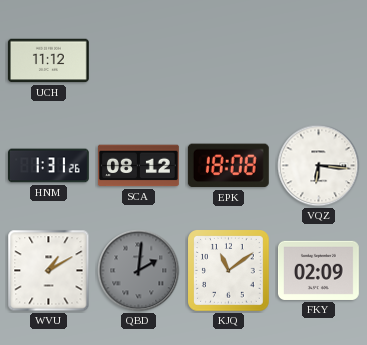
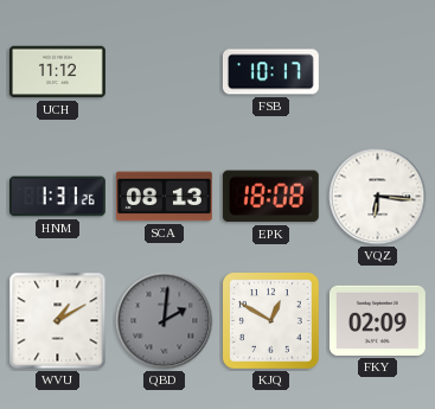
FSB: none -> 10:17
SCA: 08:12 -> 08:13
KJQ: 11:09 -> 12:50
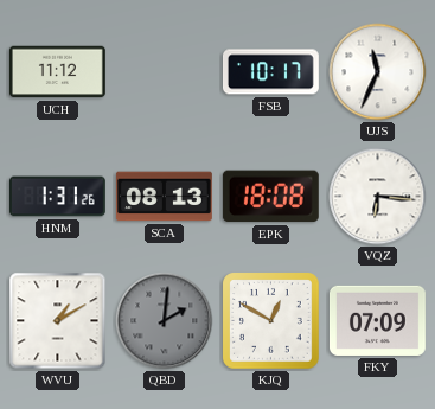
UJS: none -> 11:34
FKY: 02:09 -> 07:09
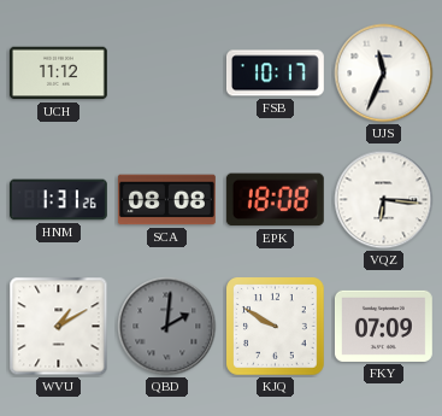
SCA: 08:13 -> 08:08
KJQ: 12:50 -> 9:50
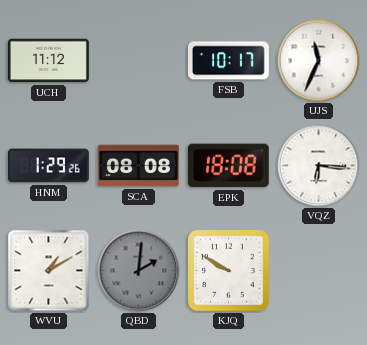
HNM: 1:31 -> 1:29
FKY: 07:09 -> none
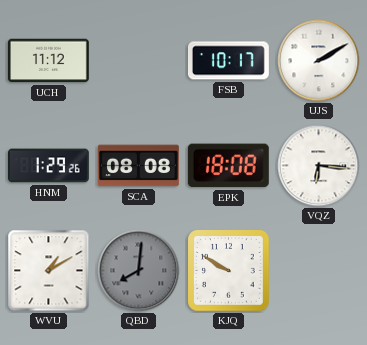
UJS: 11:34 -> 2:10
QBD: 2:01 -> 8:01
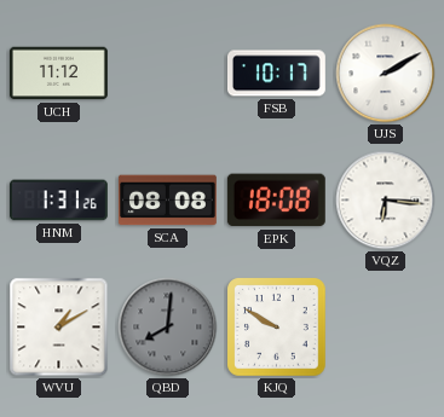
HNM: 1:29 -> 1:31
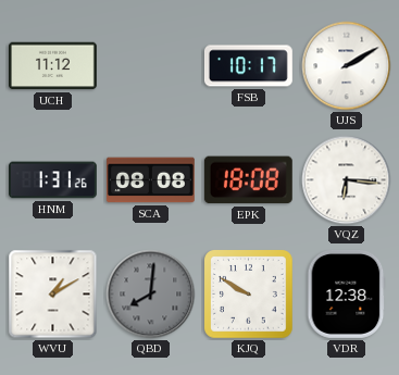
VDR: none -> 12:38
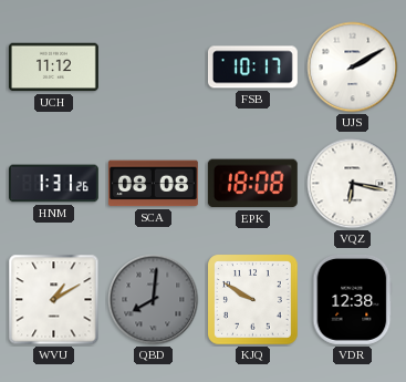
VQZ: 6:16 -> 6:17
